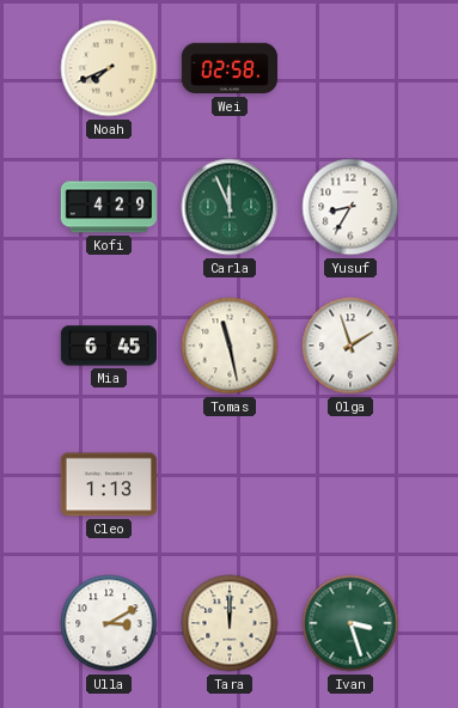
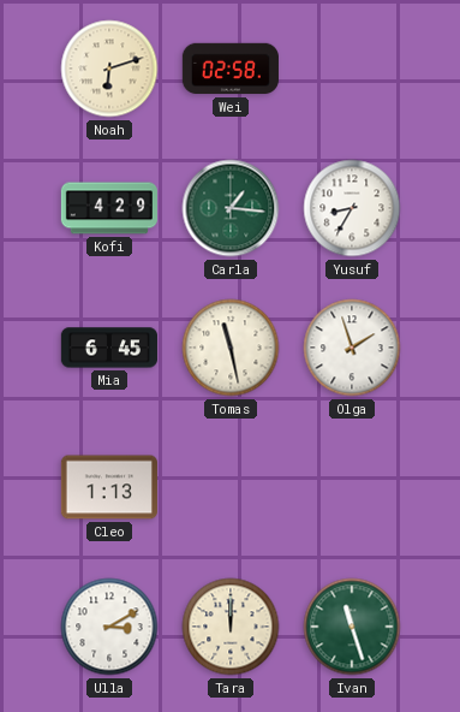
Noah: 7:41 -> 6:12
Carla: 11:56 -> 1:16
Ivan: 3:27 -> 11:27
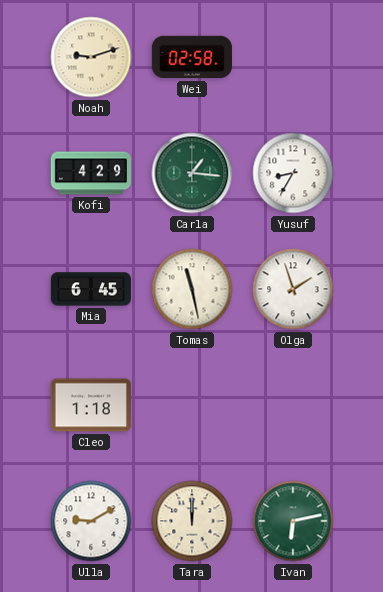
Noah: 6:12 -> 9:12
Cleo: 1:13 -> 1:18
Ulla: 3:10 -> 9:10
Ivan: 11:27 -> 6:13
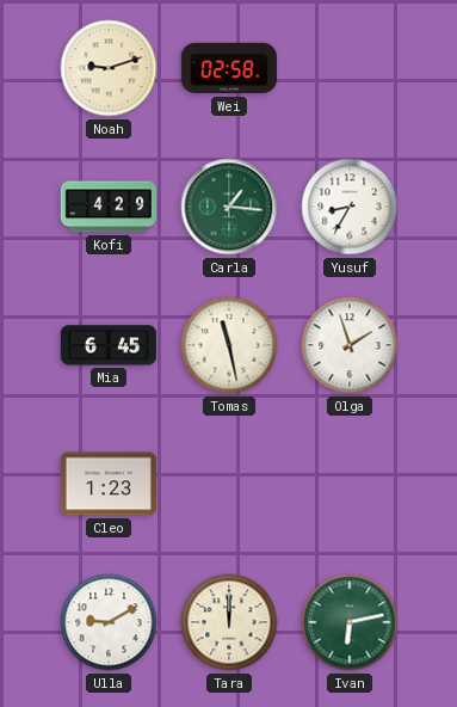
Cleo: 1:18 -> 1:23
